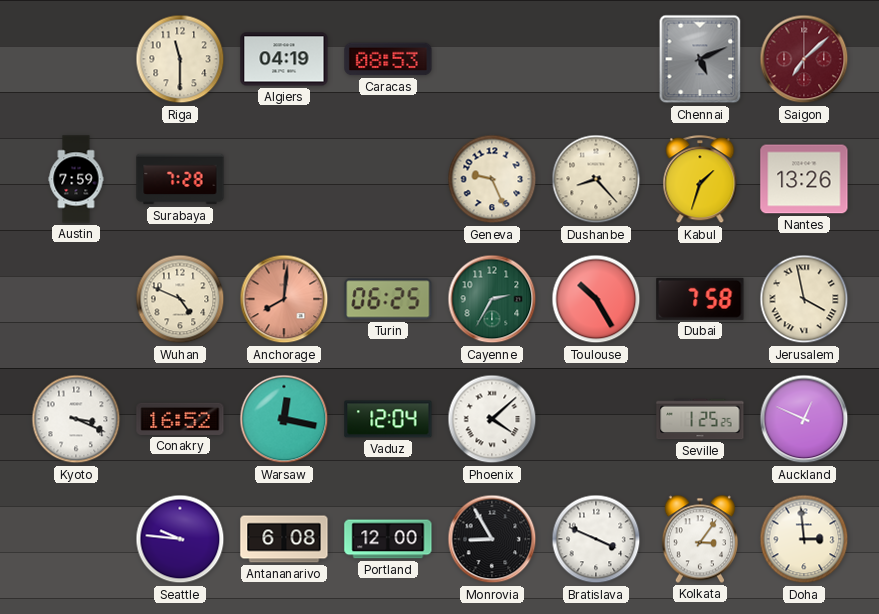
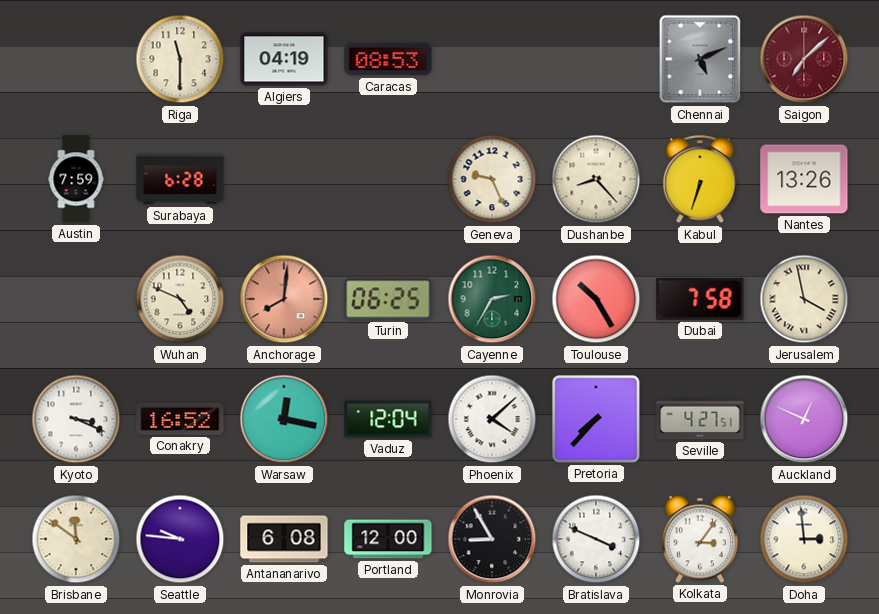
Surabaya: 7:28 -> 6:28
Kabul: 1:33 -> 6:33
Pretoria: none -> 7:37
Seville: 1:25 -> 4:27
Brisbane: none -> 11:51
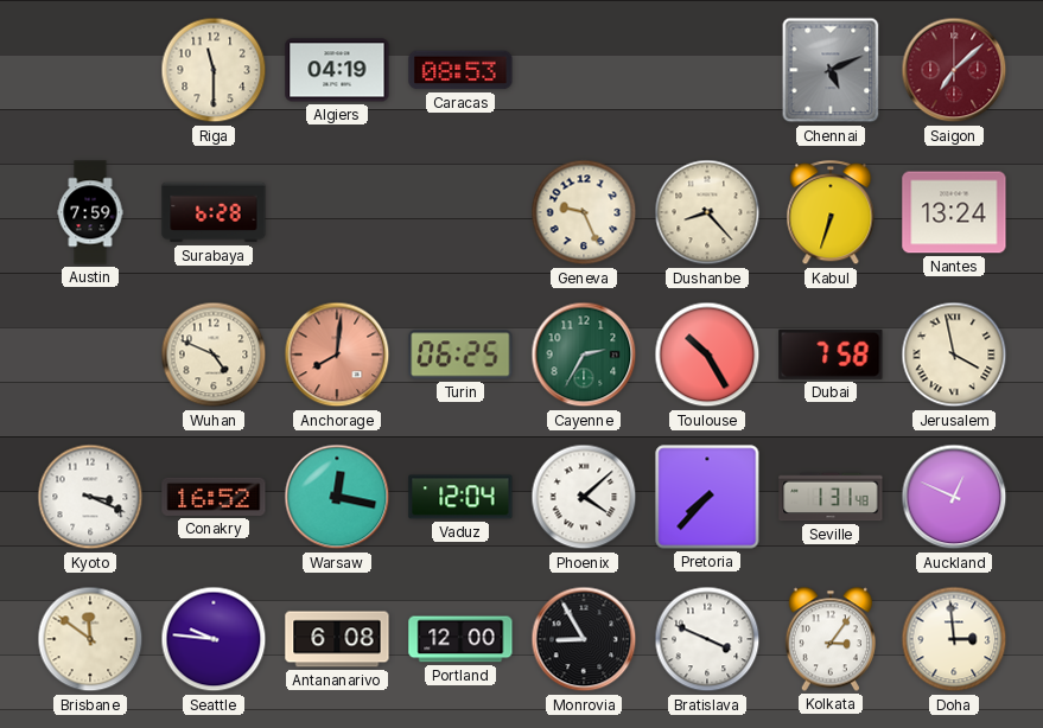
Nantes: 13:26 -> 13:24
Seville: 4:27 -> 1:31
